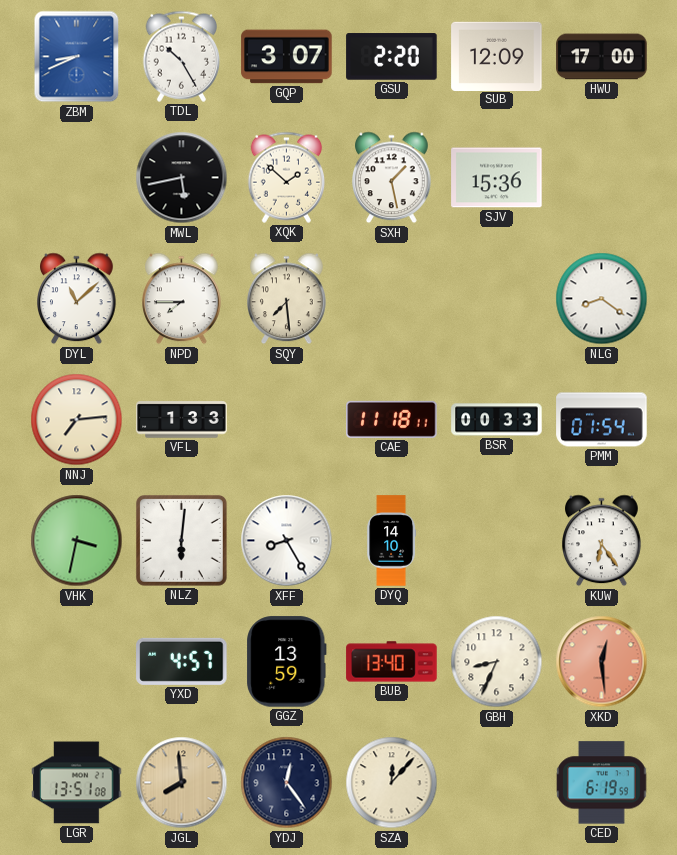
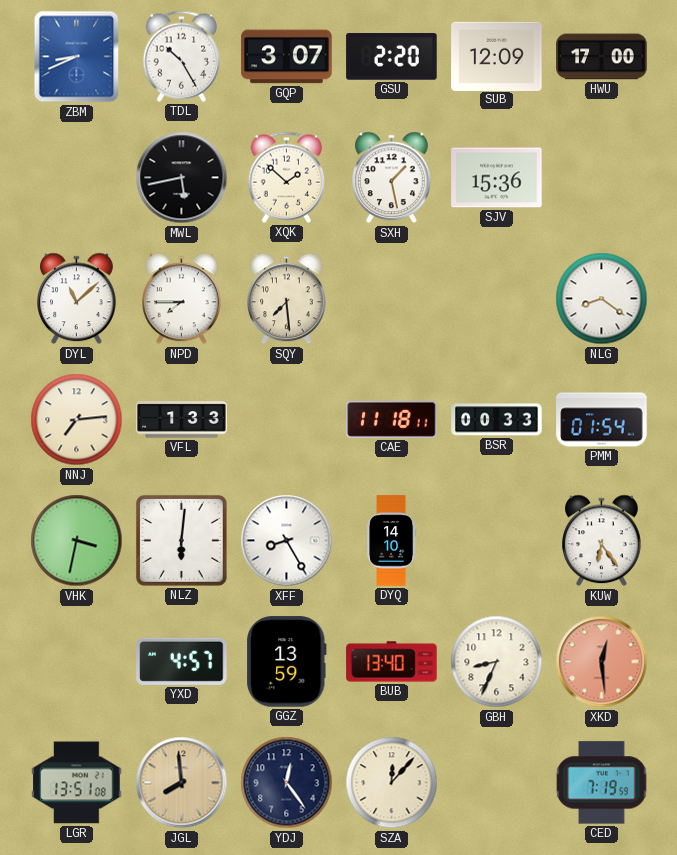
CED: 6:19 -> 7:19
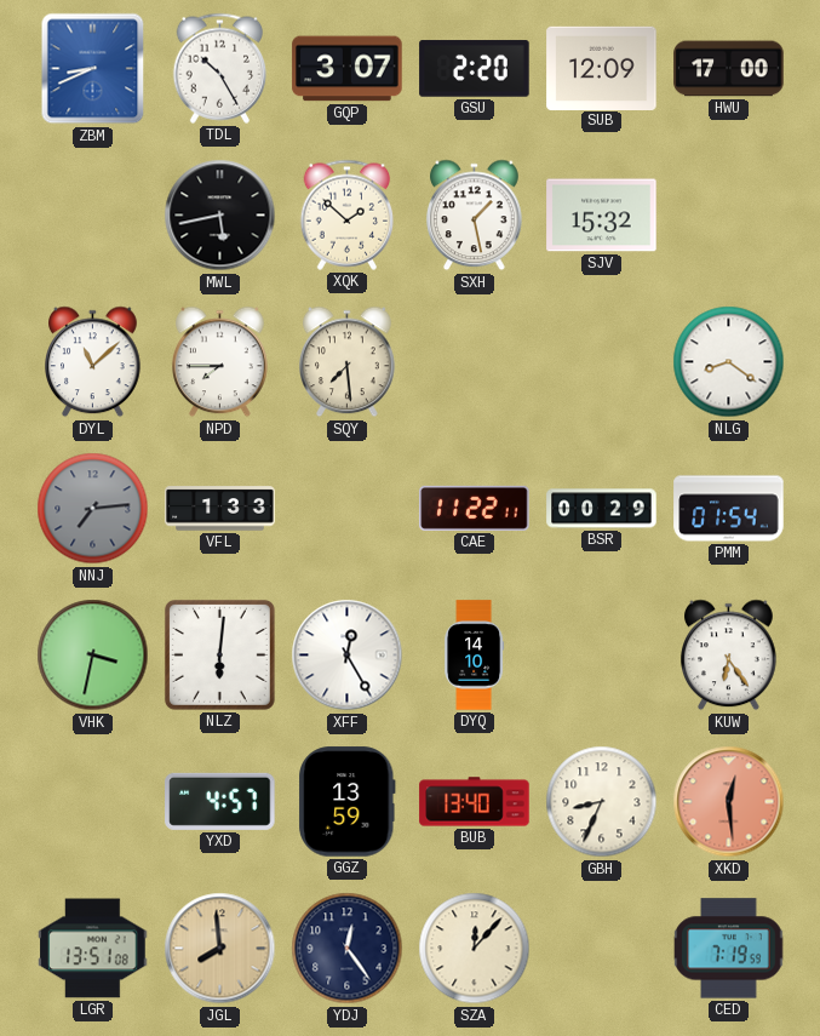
SJV: 15:36 -> 15:32
NNJ dial: cream -> grey
CAE: 11:18 -> 11:22
BSR: 00:33 -> 00:29
XFF: 8:25 -> 12:25
